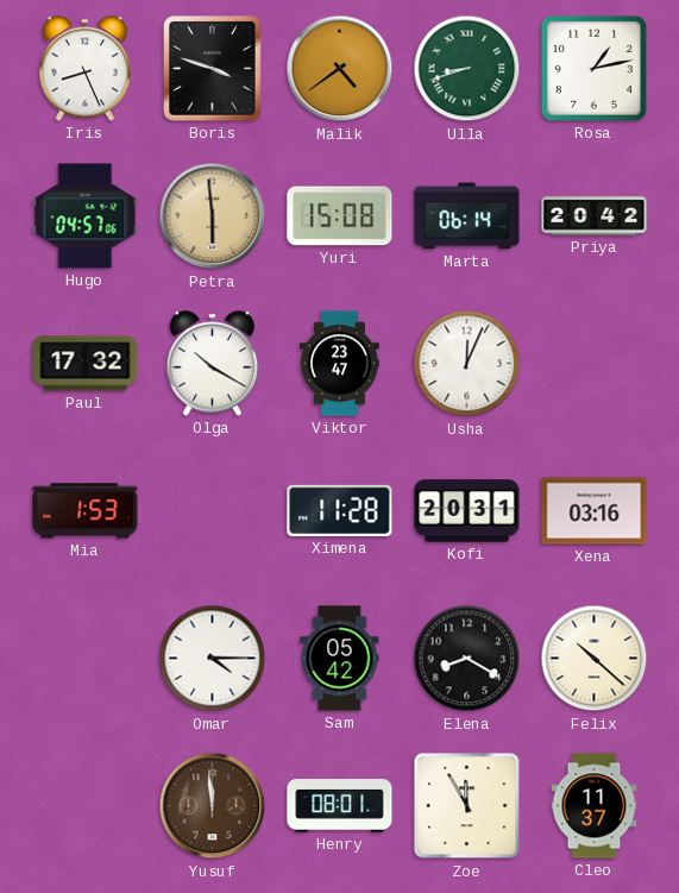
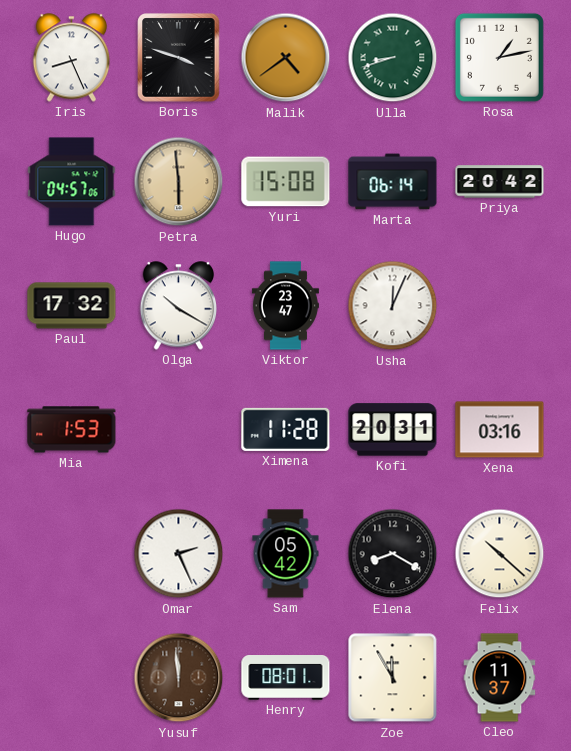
Omar: 4:15 -> 2:26
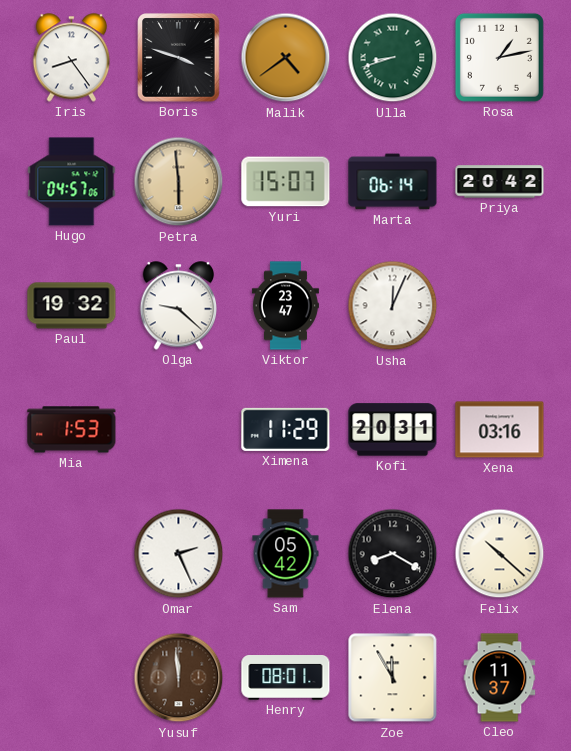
Iris: 8:26 -> 8:24
Yuri: 15:08 -> 15:07
Paul: 17:32 -> 19:32
Olga: 10:20 -> 9:22
Ximena: 11:28 -> 11:29
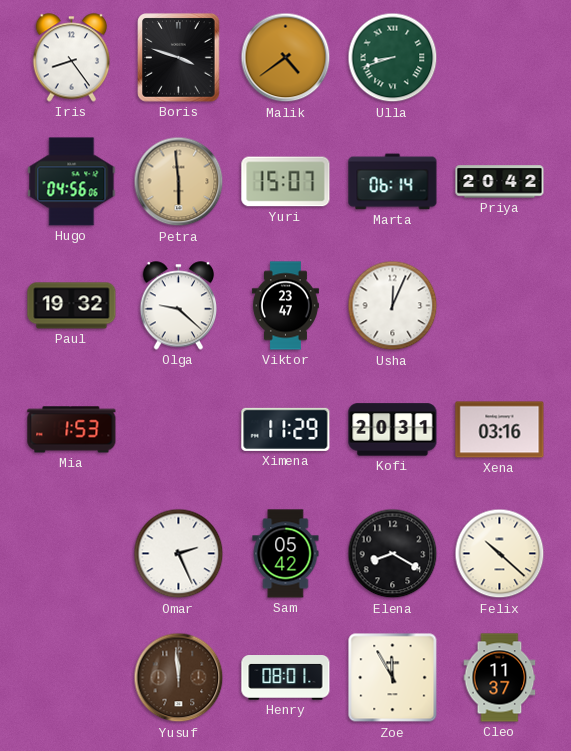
Rosa: 1:13 -> none
Hugo: 04:57 -> 04:56
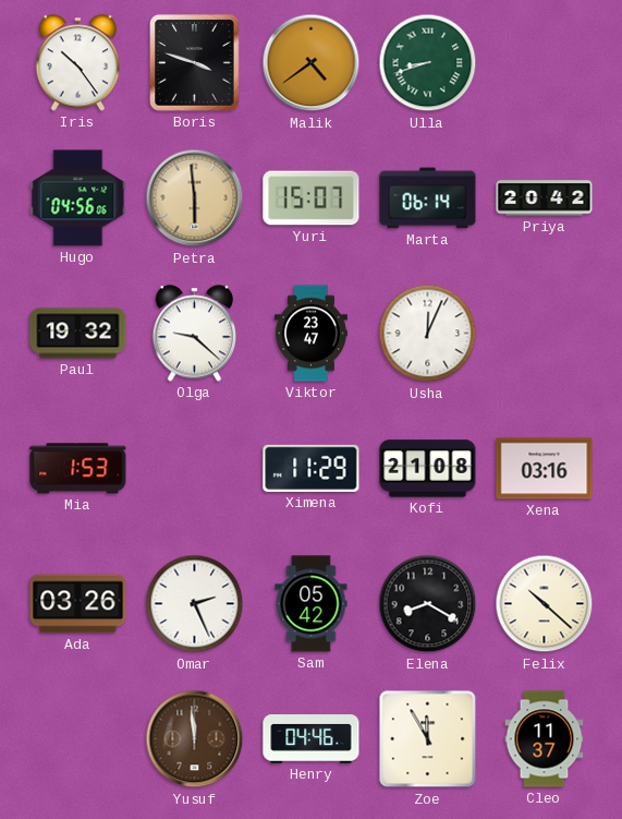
Iris: 8:24 -> 10:24
Kofi: 20:31 -> 21:08
Ada: none -> 03:26
Henry: 08:01 -> 04:46
